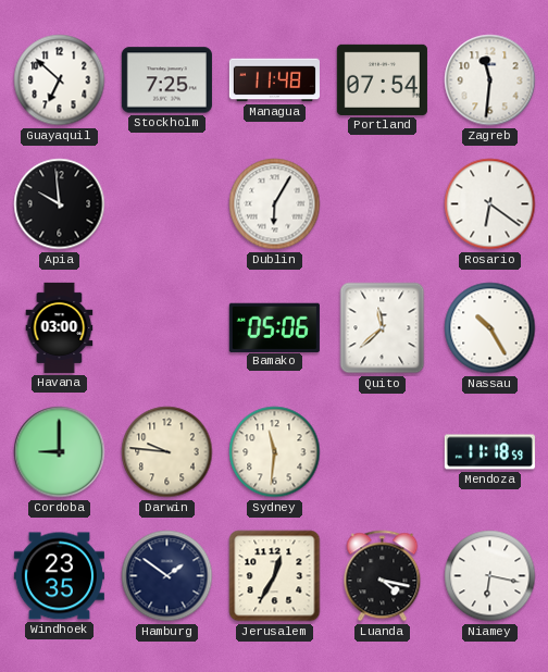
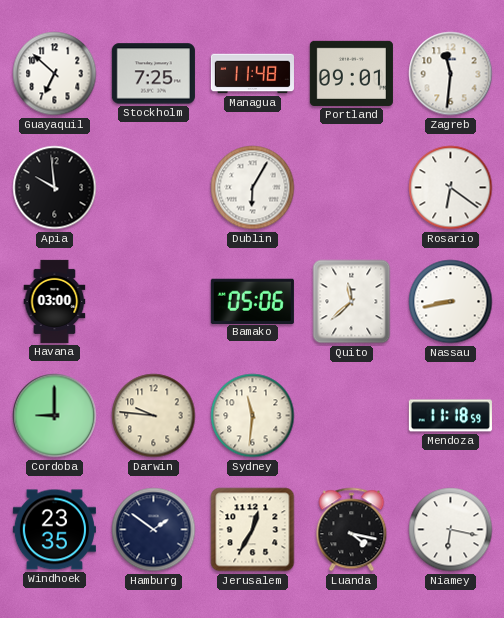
Portland: 07:54 -> 09:01
Nassau: 10:25 -> 8:43
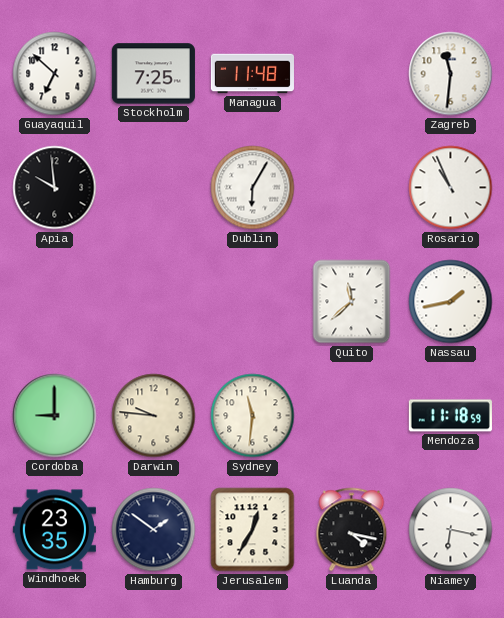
Portland: 09:01 -> none
Rosario: 6:21 -> 10:56
Havana: 03:00 -> none
Bamako: 05:06 -> none
Nassau: 8:43 -> 1:43
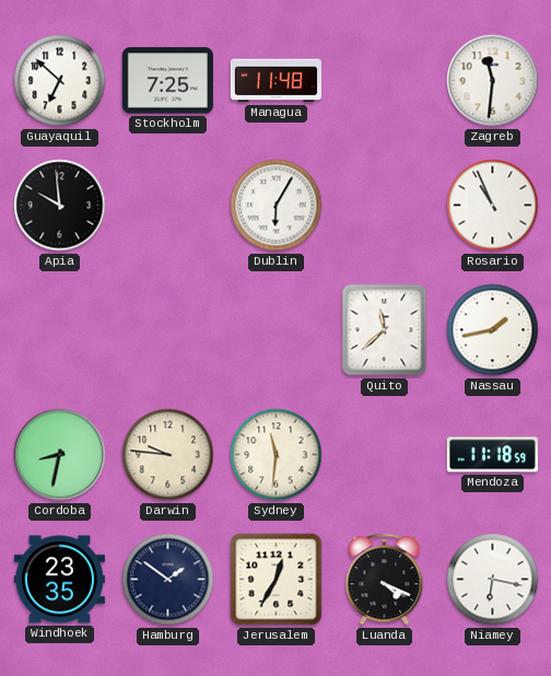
Cordoba: 9:00 -> 8:32
Luanda: 4:17 -> 4:19
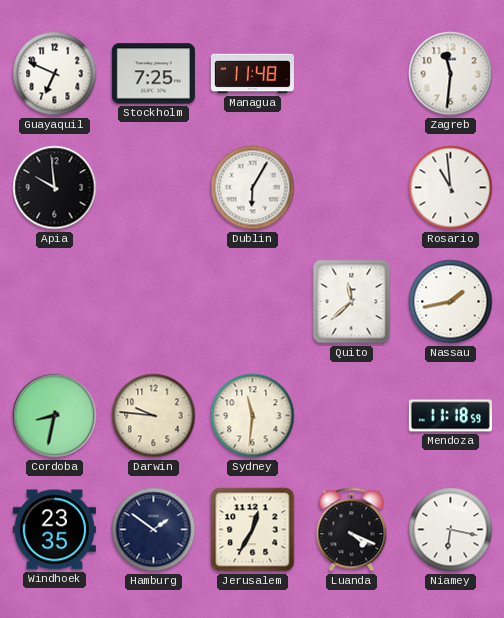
Guayaquil: 6:52 -> 6:49
Rosario: 10:56 -> 10:59
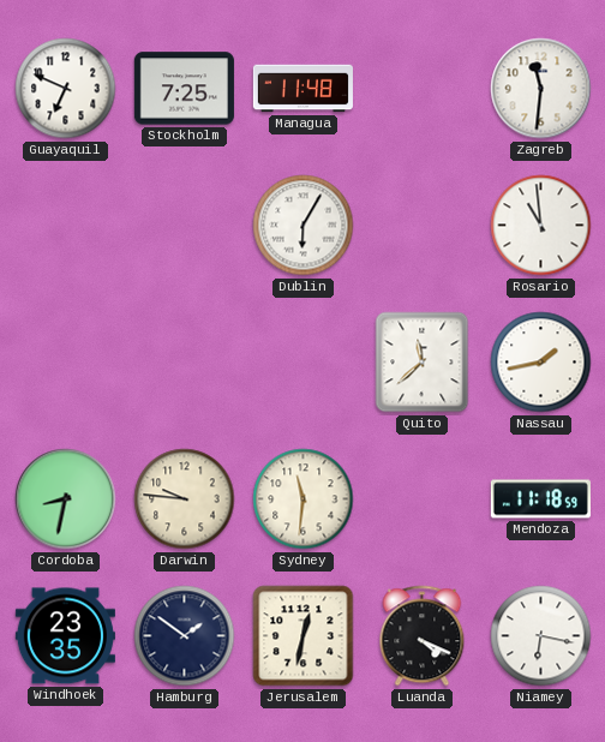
Apia: 9:59 -> none
Jerusalem: 12:35 -> 12:32
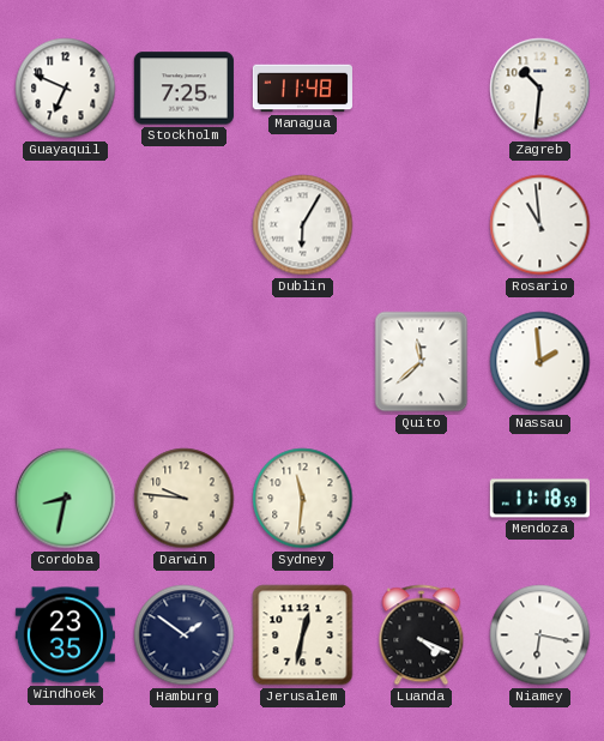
Zagreb: 11:31 -> 10:31
Nassau: 1:43 -> 1:59
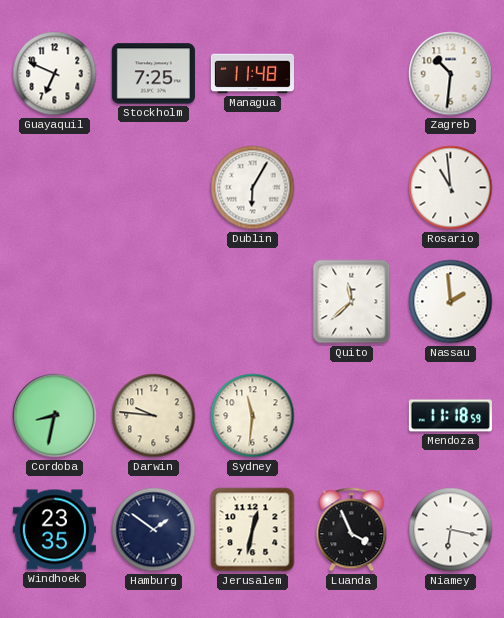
Luanda: 4:19 -> 3:56
